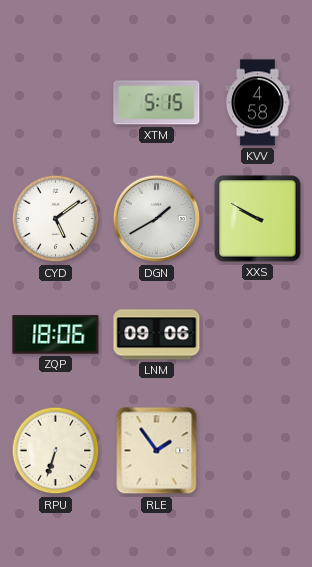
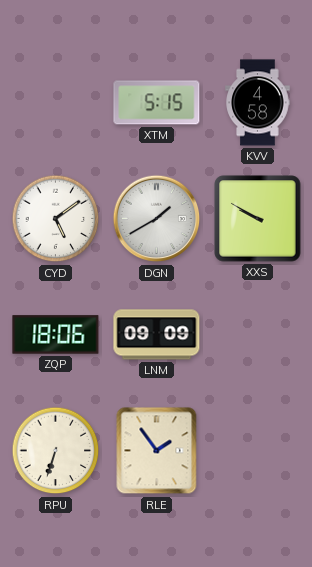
LNM: 09:06 -> 09:09
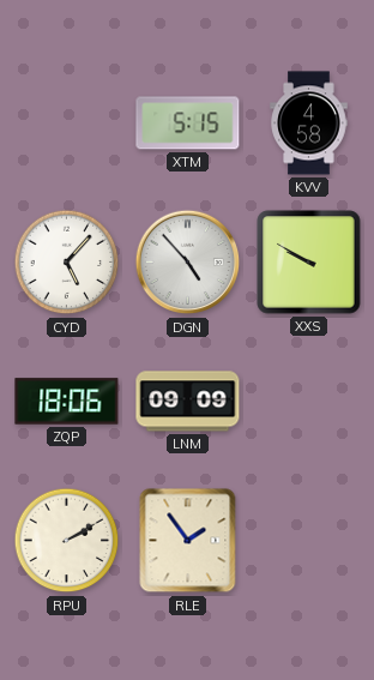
CYD: 5:09 -> 5:07
DGN: 1:40 -> 4:53
RPU: 6:33 -> 2:10
